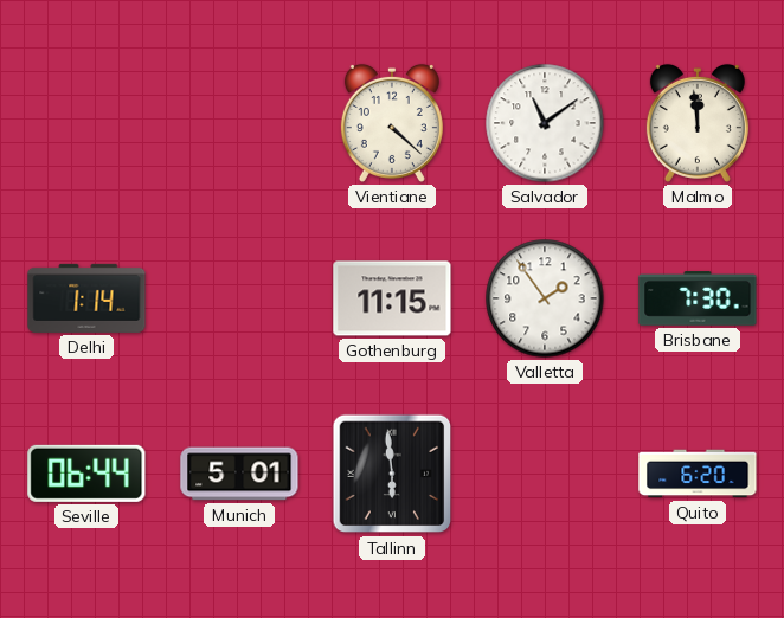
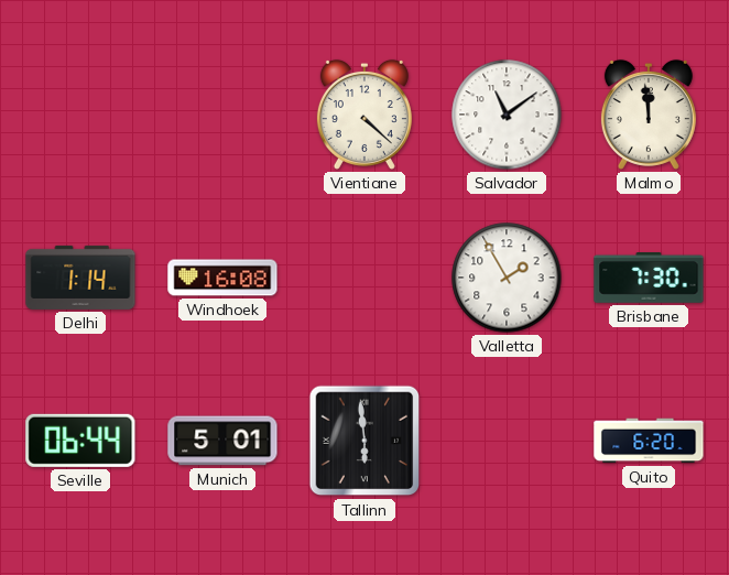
Windhoek: none -> 16:08
Gothenburg: 11:15 -> none
Valletta: 1:54 -> 1:55
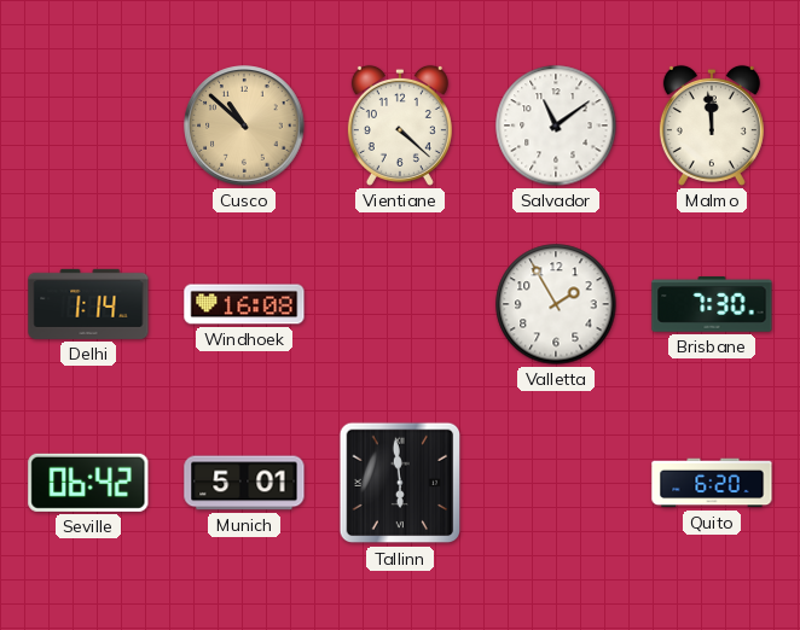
Cusco: none -> 10:52
Seville: 06:44 -> 06:42
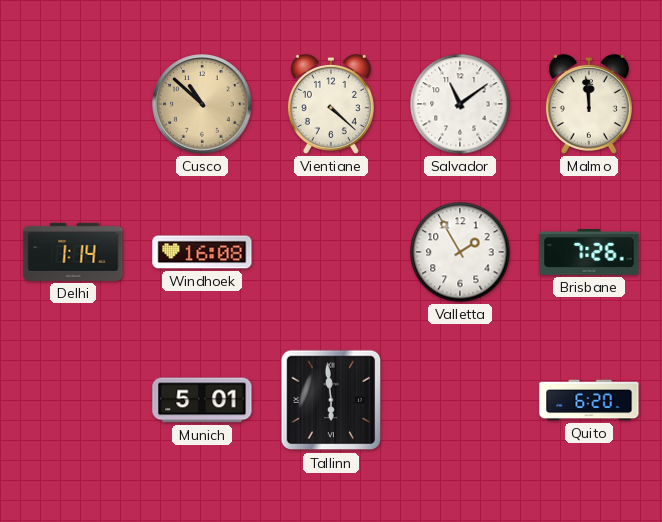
Brisbane: 7:30 -> 7:26
Seville: 06:42 -> none
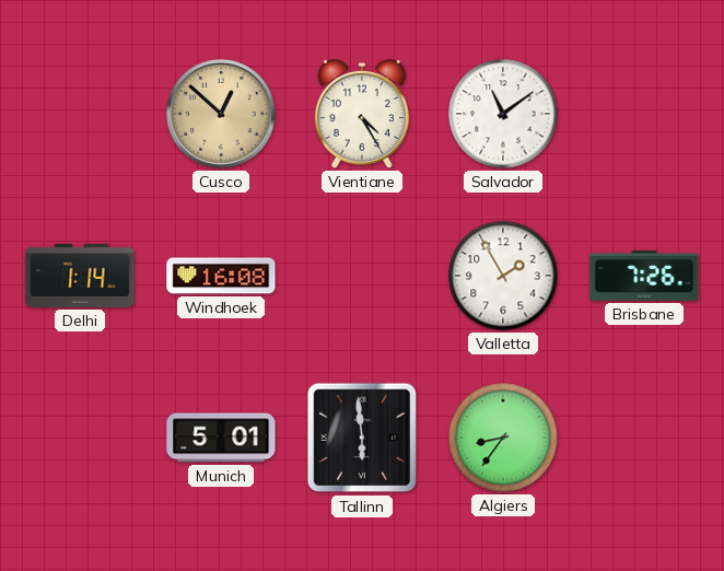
Cusco: 10:52 -> 12:52
Vientiane: 4:22 -> 4:25
Malmo: 11:59 -> none
Algiers: none -> 8:36
Quito: 6:20 -> none
